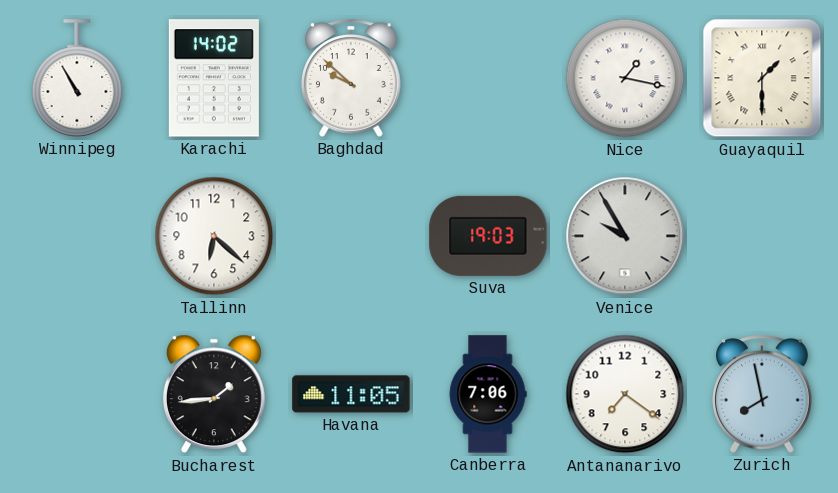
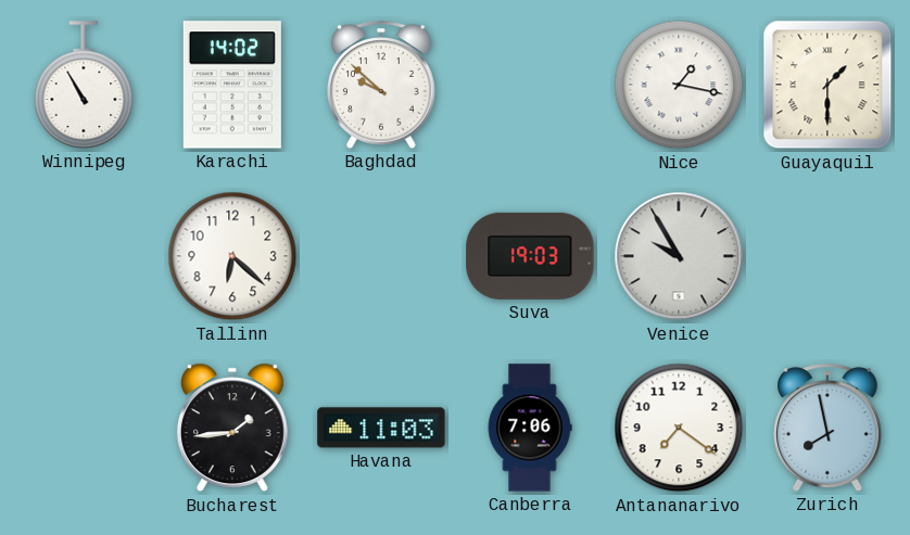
Havana: 11:05 -> 11:03
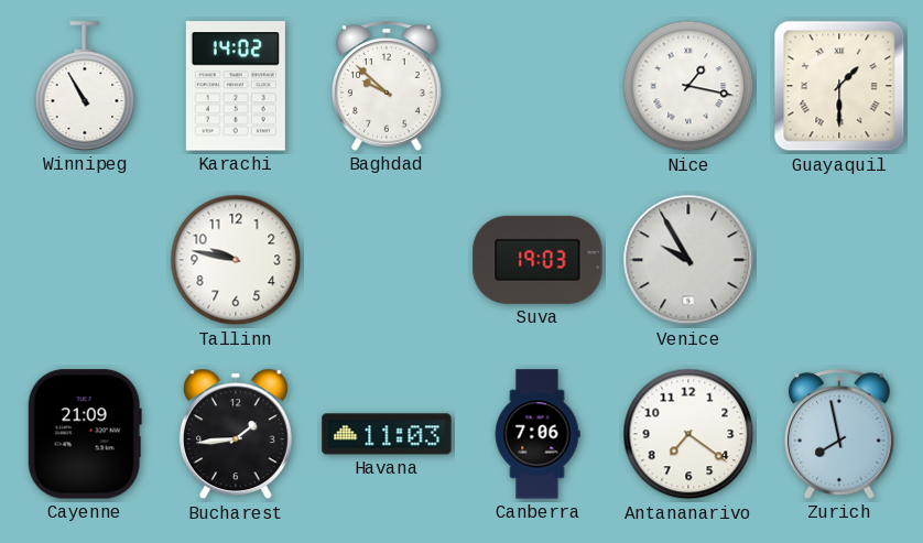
Tallinn: 6:22 -> 9:47
Cayenne: none -> 21:09
